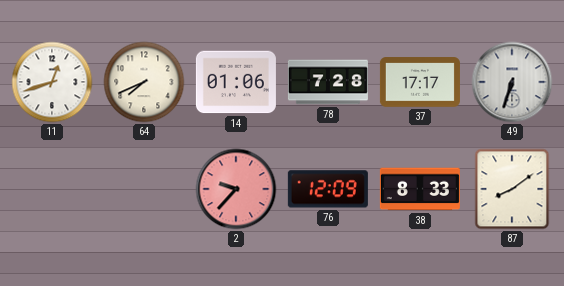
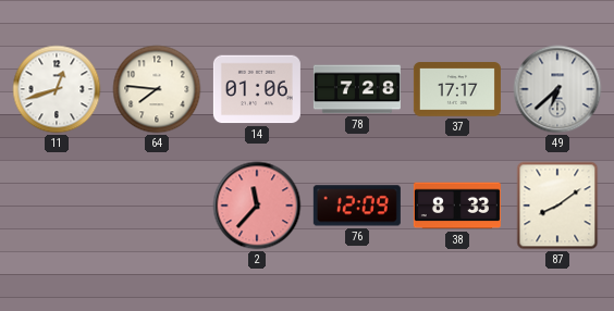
64: 7:41 -> 7:46
49: 6:33 -> 6:38
2: 9:37 -> 11:37
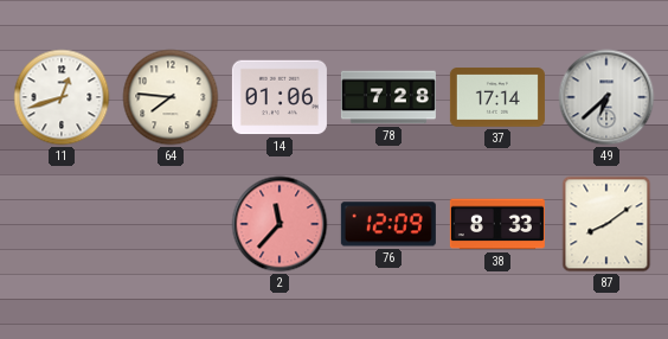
37: 17:17 -> 17:14
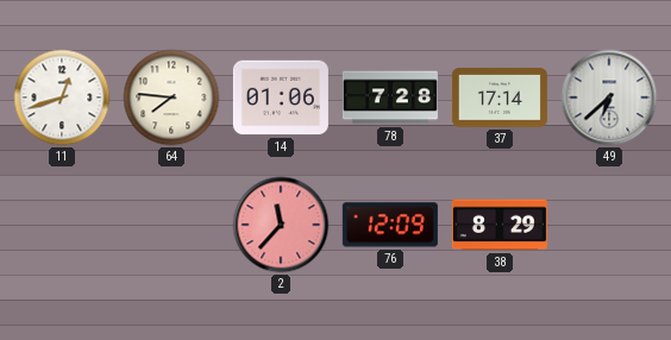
38: 8:33 -> 8:29
87: 8:09 -> none
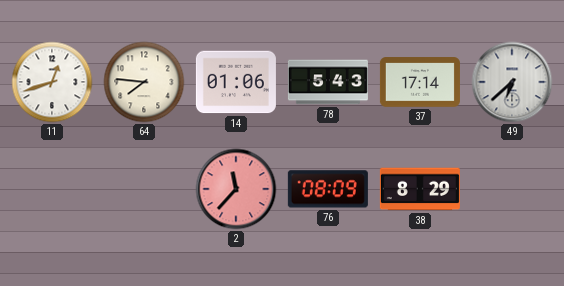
78: 7:28 -> 5:43
76: 12:09 -> 08:09
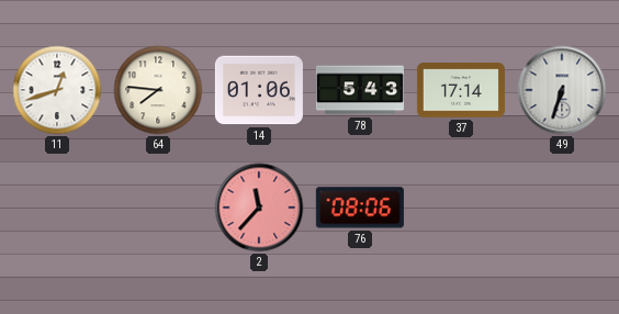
49: 6:38 -> 6:33
76: 08:09 -> 08:06
38: 8:29 -> none
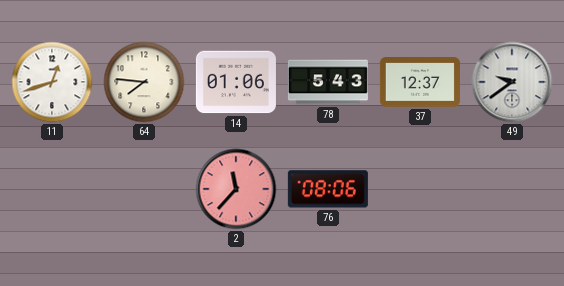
37: 17:14 -> 12:37
49: 6:33 -> 9:39
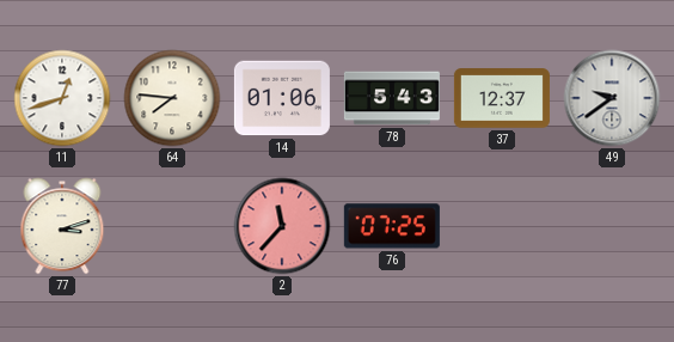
77: none -> 3:12
76: 08:06 -> 07:25
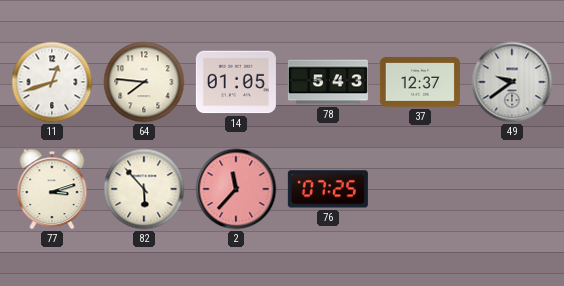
14: 01:06 -> 01:05
82: none -> 5:53
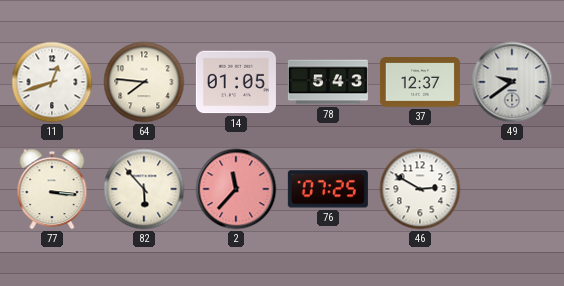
77: 3:12 -> 3:16
46: none -> 2:50
